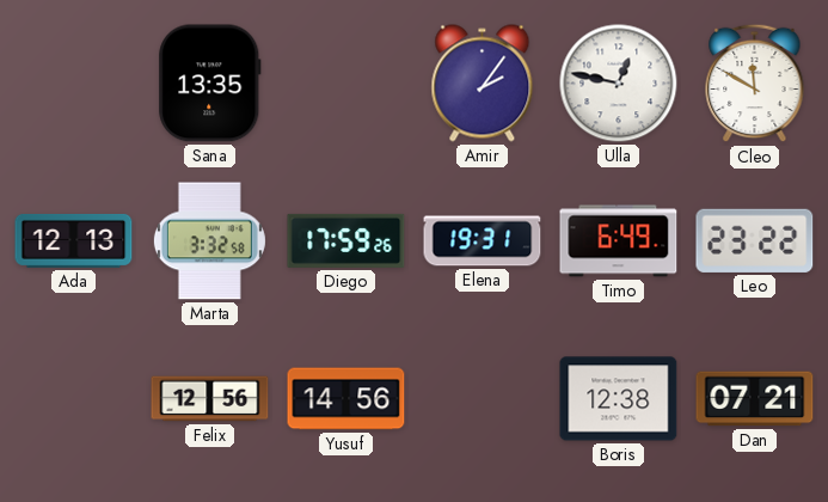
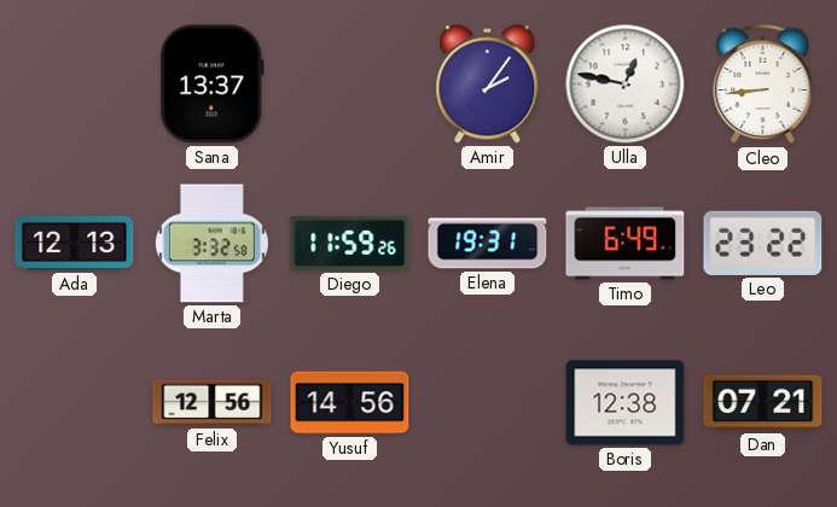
Sana: 13:35 -> 13:37
Cleo: 11:50 -> 8:44
Diego: 17:59 -> 11:59
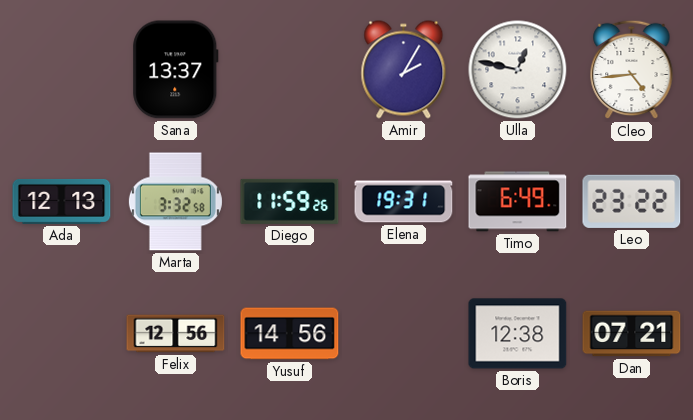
Amir: 2:06 -> 2:05
Cleo: 8:44 -> 4:44
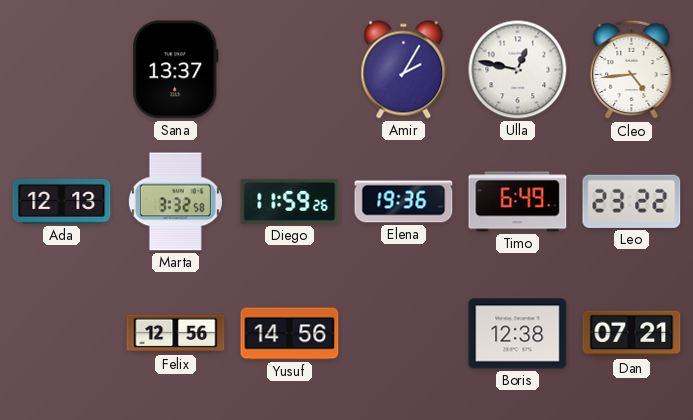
Elena: 19:31 -> 19:36
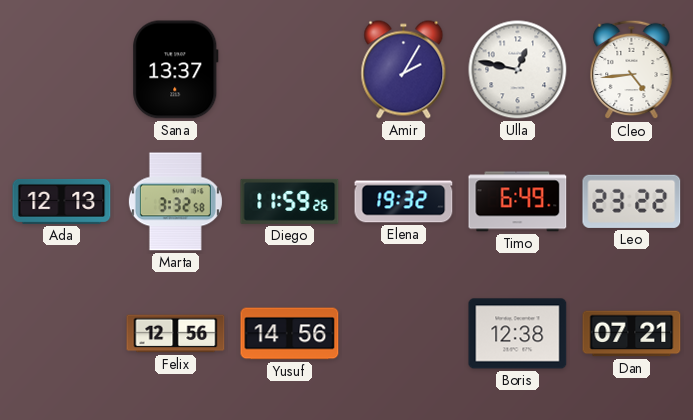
Elena: 19:36 -> 19:32
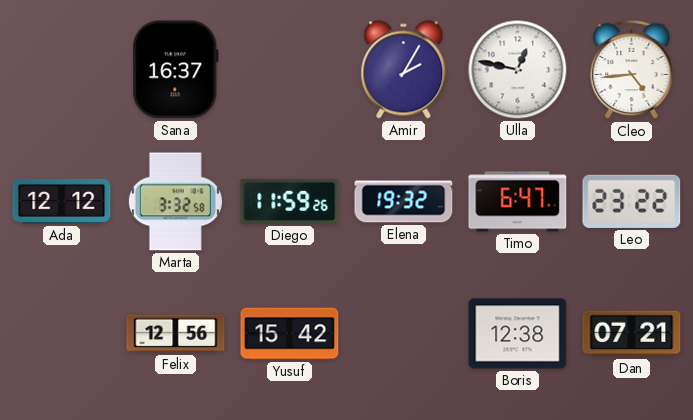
Sana: 13:37 -> 16:37
Ada: 12:13 -> 12:12
Timo: 6:49 -> 6:47
Yusuf: 14:56 -> 15:42
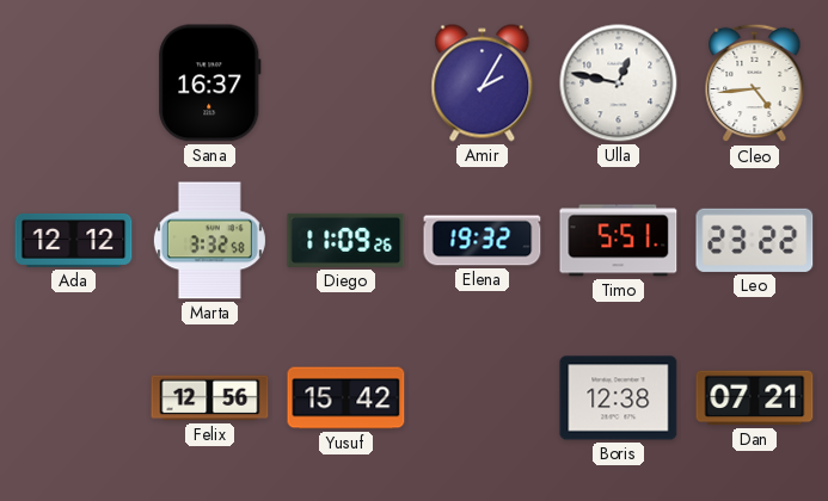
Diego: 11:59 -> 11:09
Timo: 6:47 -> 5:51
